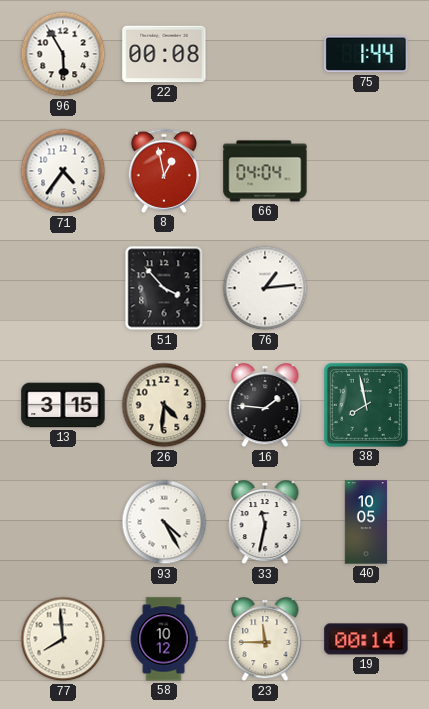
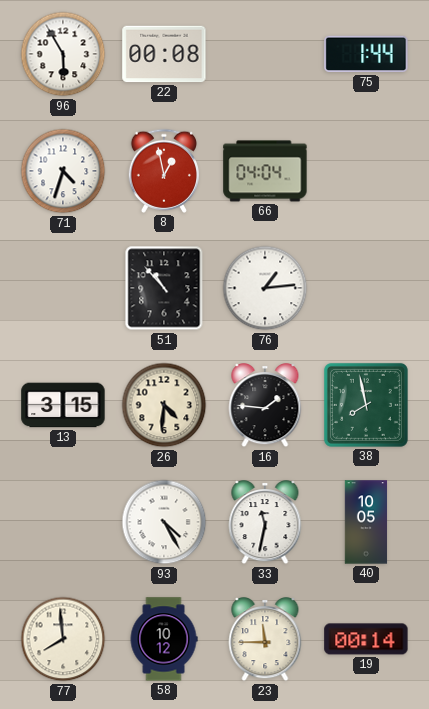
71: 4:36 -> 4:33
51: 3:53 -> 10:53
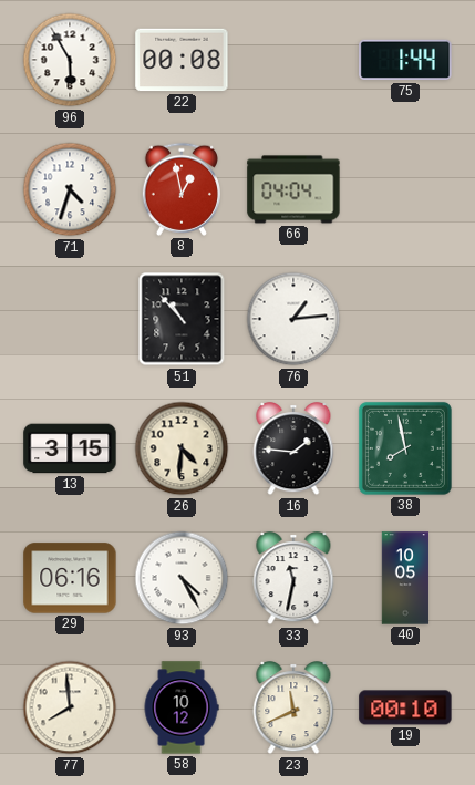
29: none -> 06:16
23: 11:45 -> 11:41
19: 00:14 -> 00:10
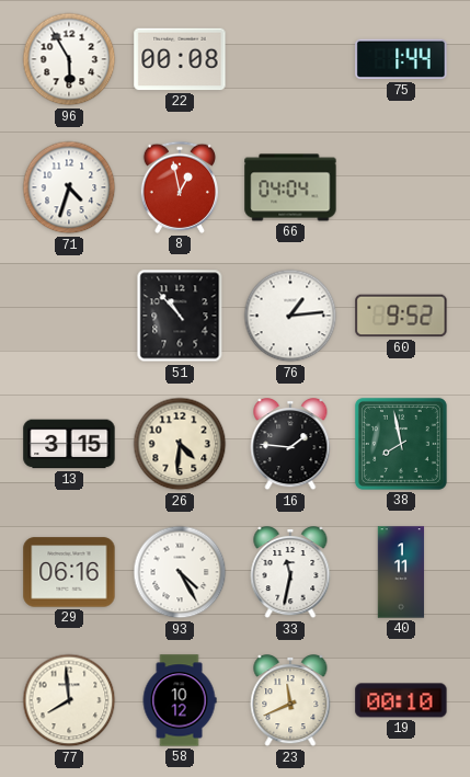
60: none -> 9:52
40: 10:05 -> 1:11
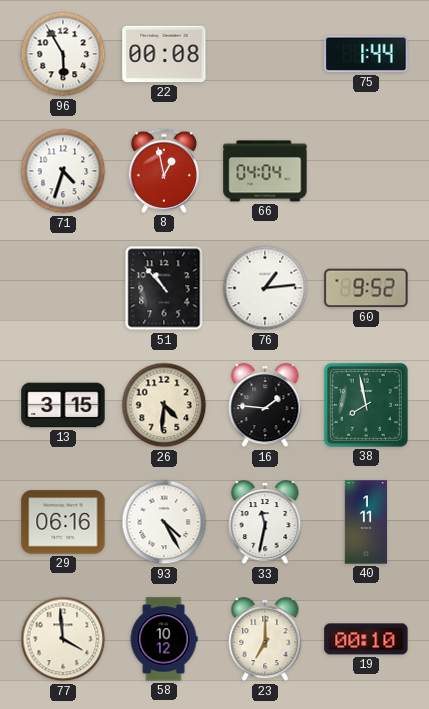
77: 7:59 -> 3:59
23: 11:41 -> 7:00
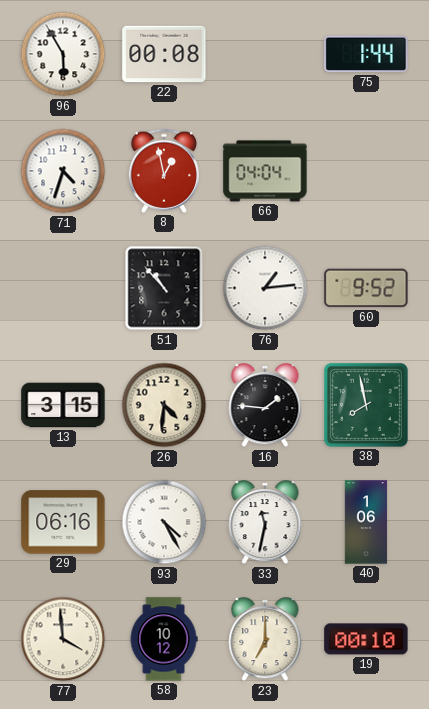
40: 1:11 -> 1:06
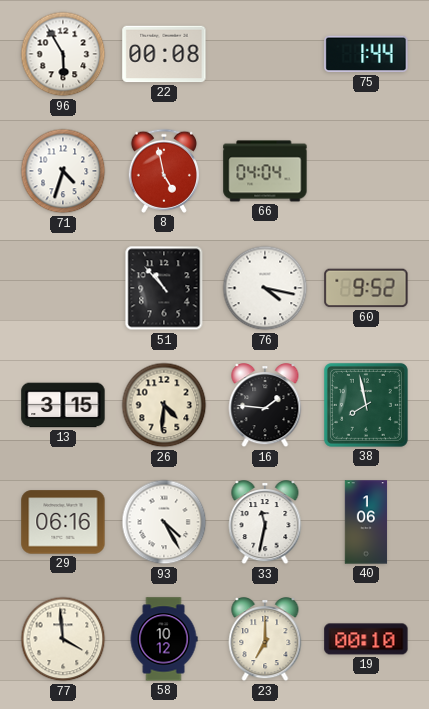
8: 12:58 -> 4:58
76: 1:14 -> 4:17
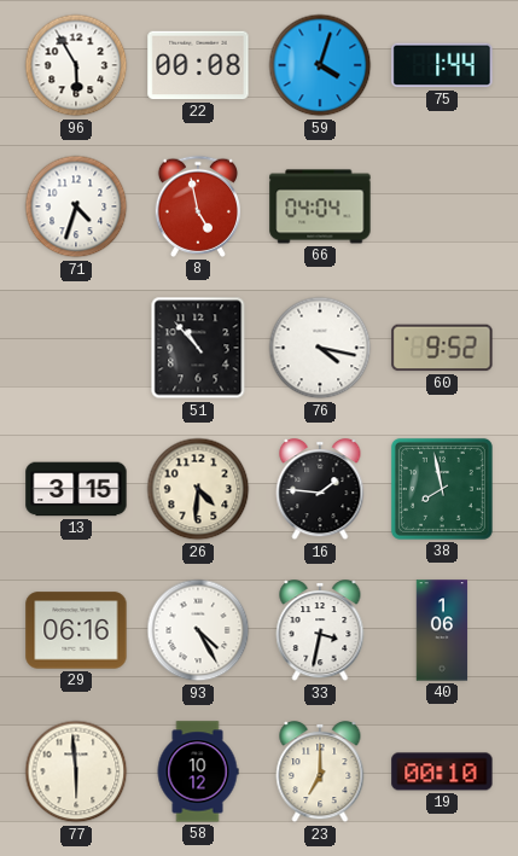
59: none -> 4:03
33: 11:32 -> 3:32
77: 3:59 -> 5:59
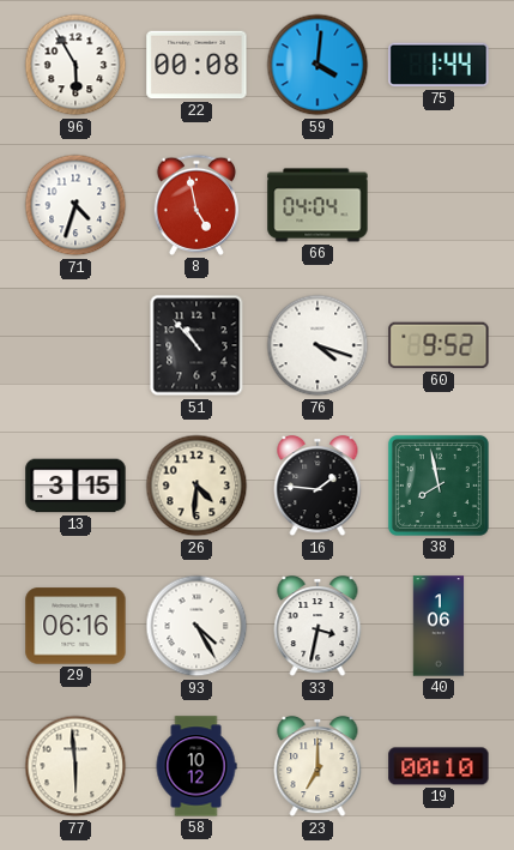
59: 4:03 -> 4:01
76: 4:17 -> 4:18
